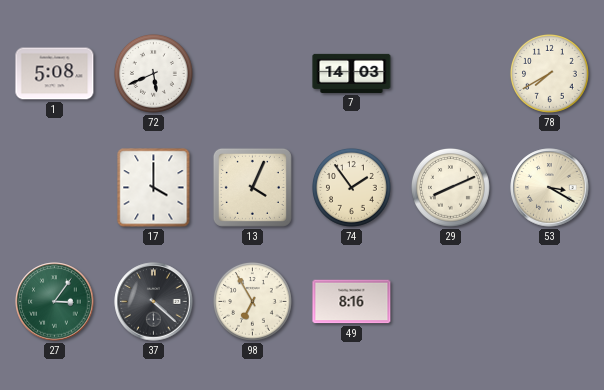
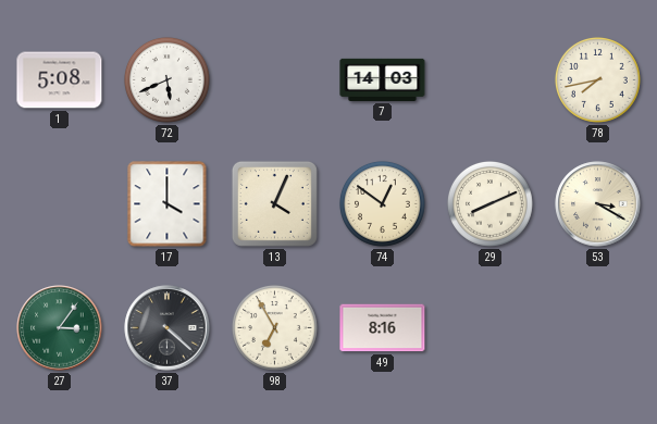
78: 7:40 -> 7:43
74: 1:54 -> 12:51
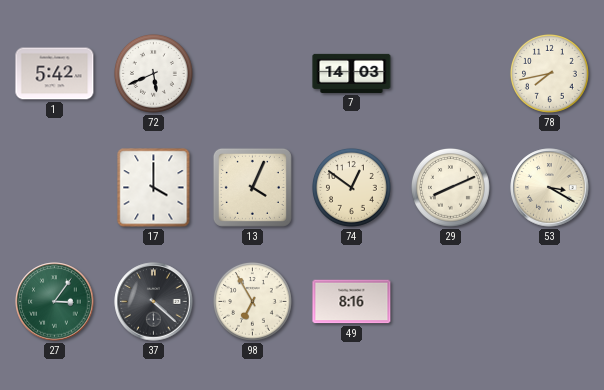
1: 5:08 -> 5:42
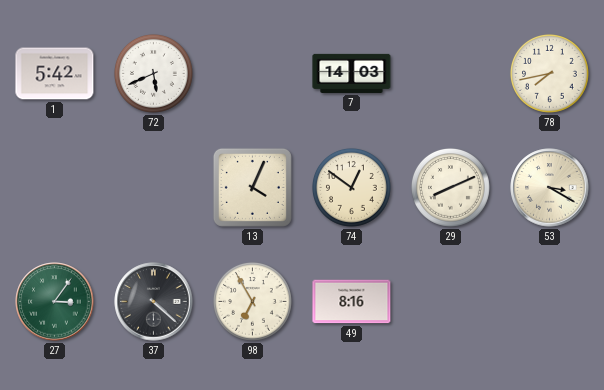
17: 4:00 -> none
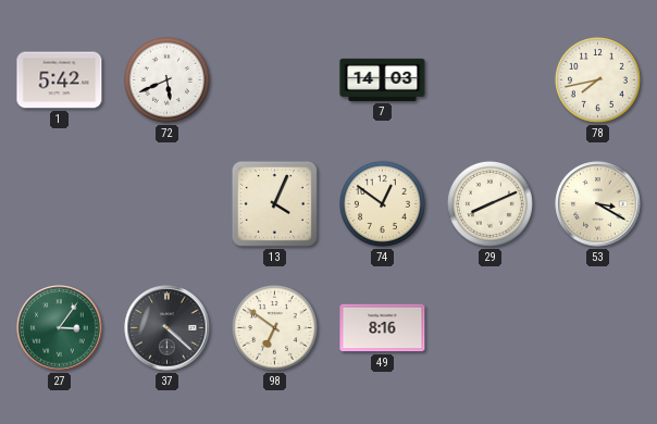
98: 6:55 -> 6:51
